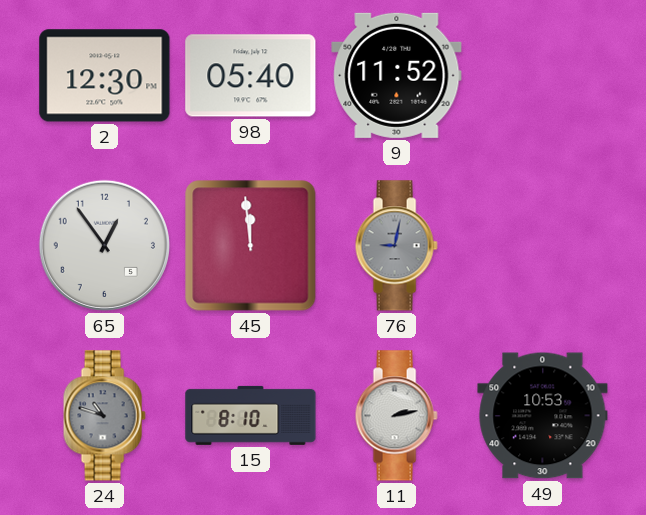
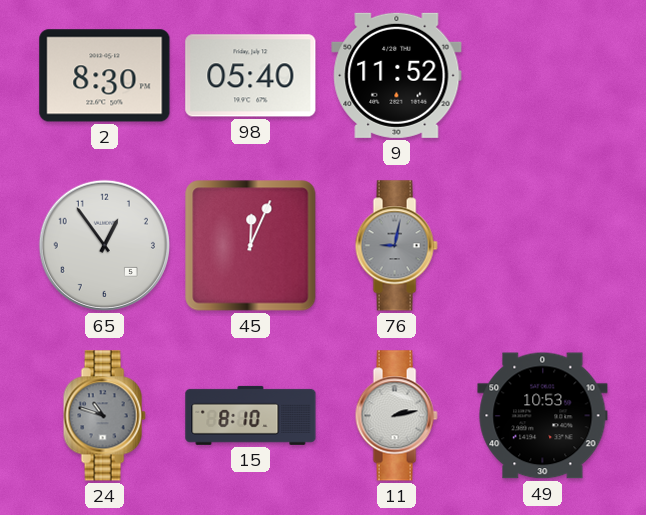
2: 12:30 -> 8:30
45: 11:59 -> 12:04
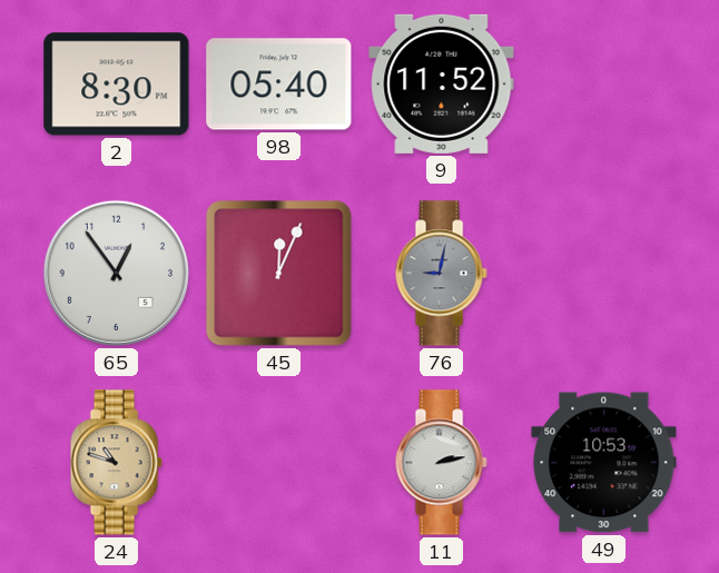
24 dial: grey -> champagne
15: 8:10 -> none
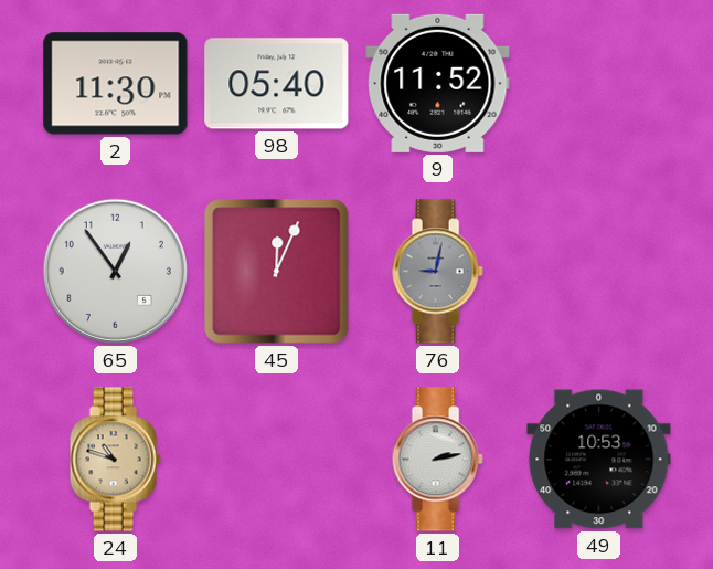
2: 8:30 -> 11:30
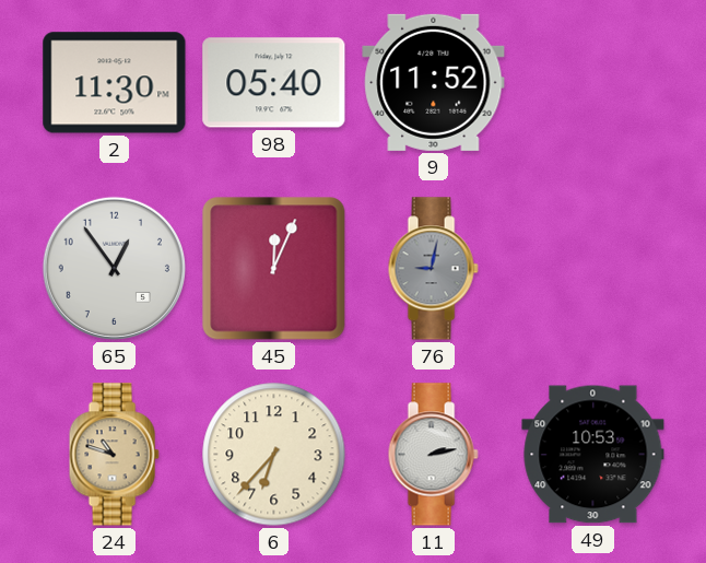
6: none -> 6:37
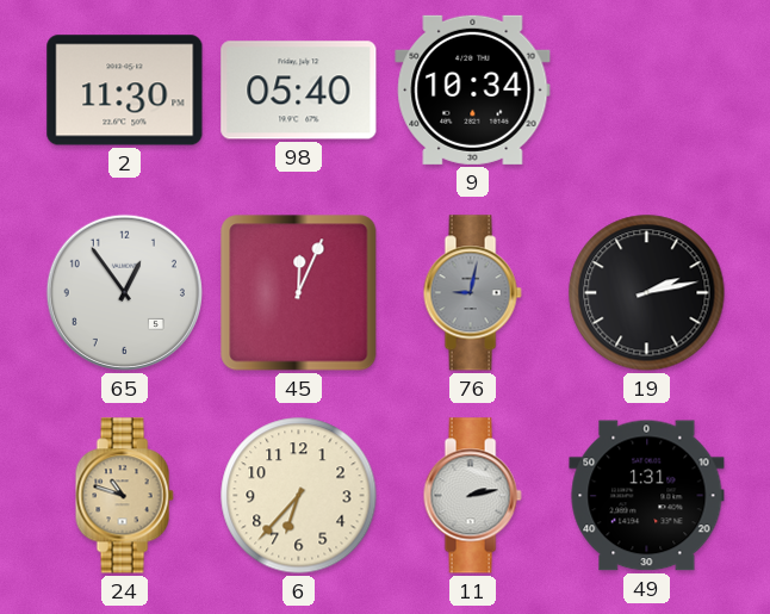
9: 11:52 -> 10:34
19: none -> 2:13
49: 10:53 -> 1:31
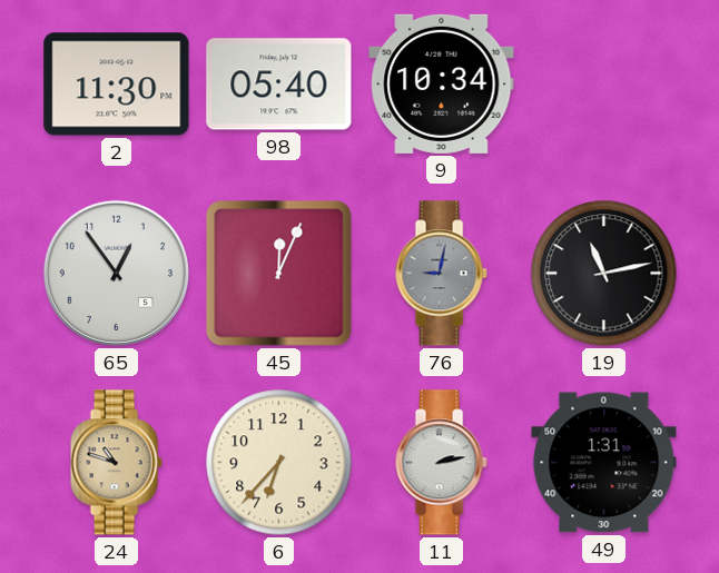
19: 2:13 -> 11:13
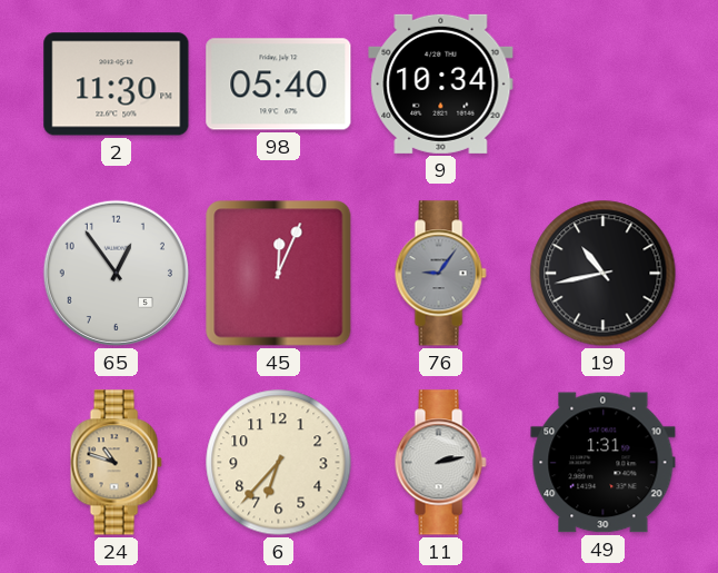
76: 9:02 -> 9:06
19: 11:13 -> 10:43
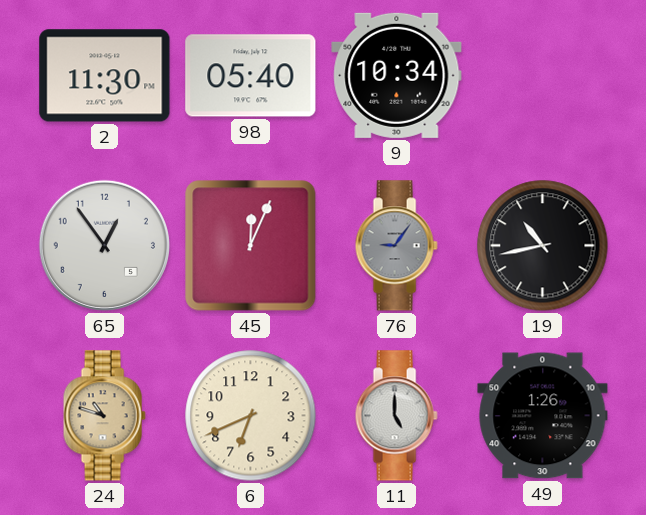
6: 6:37 -> 6:41
11: 2:13 -> 5:00
49: 1:31 -> 1:26
